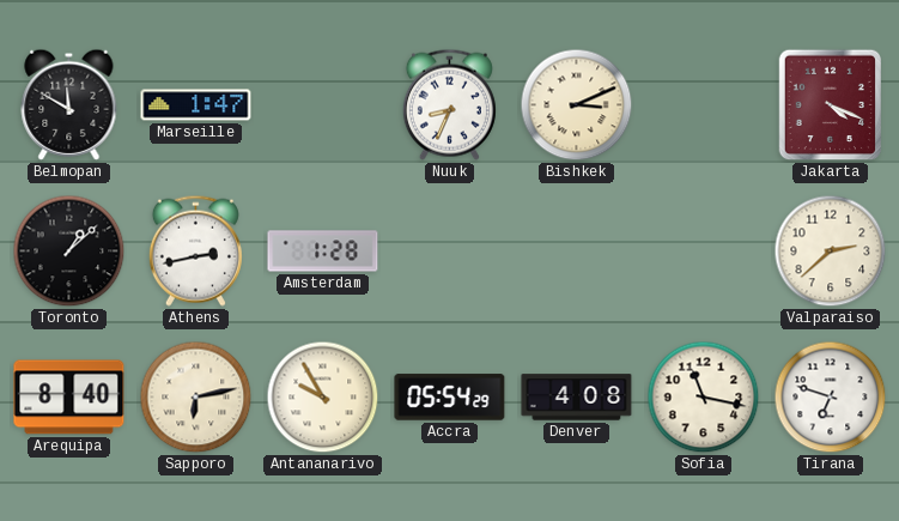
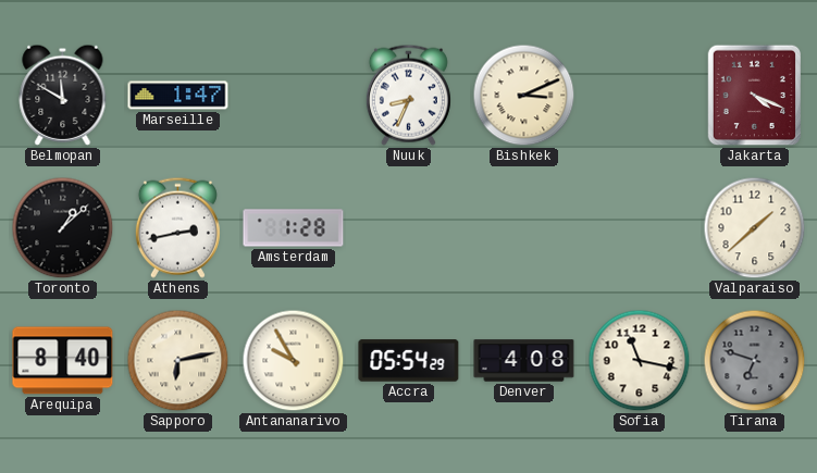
Valparaiso: 2:38 -> 1:38
Tirana dial: white -> grey
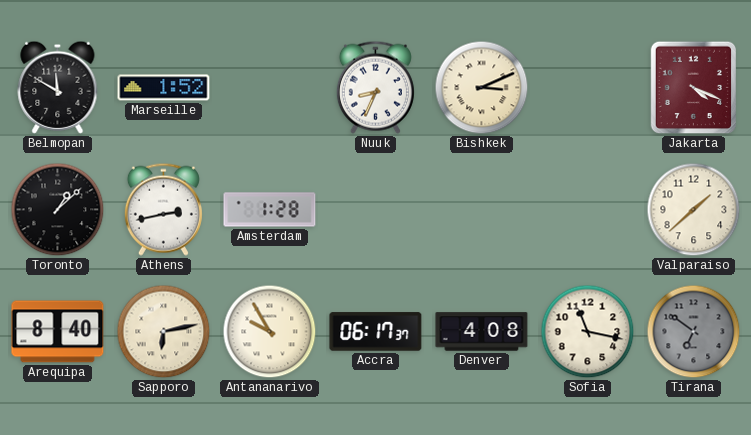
Marseille: 1:47 -> 1:52
Accra: 05:54 -> 06:17
Tirana: 6:48 -> 6:51
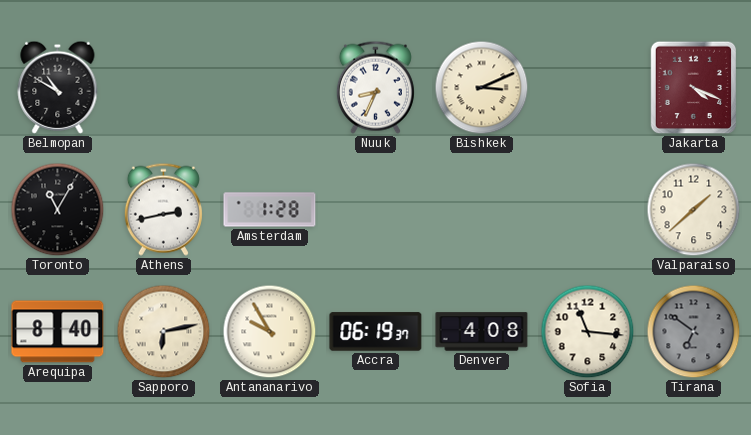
Belmopan: 11:50 -> 10:50
Marseille: 1:52 -> none
Toronto: 1:08 -> 11:05
Accra: 06:17 -> 06:19
Sofia: 11:17 -> 11:16
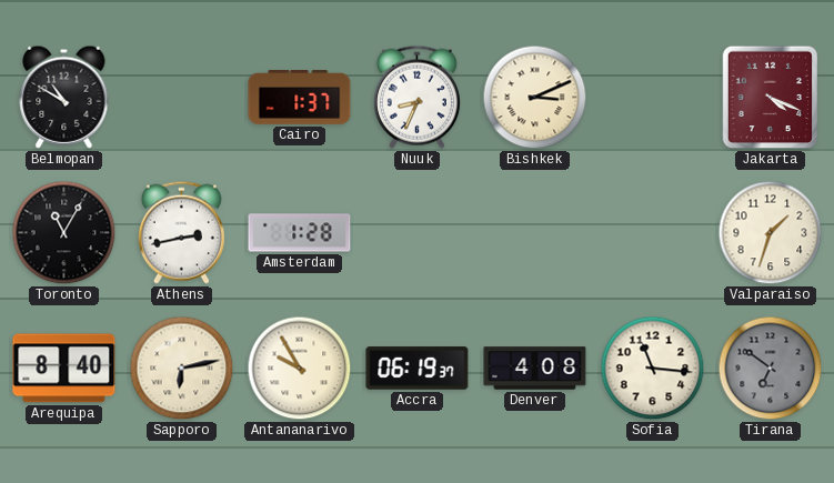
Cairo: none -> 1:37
Valparaiso: 1:38 -> 1:33
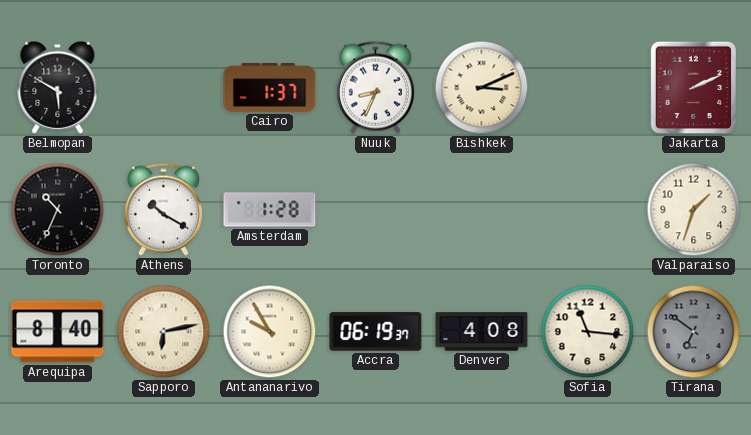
Belmopan: 10:50 -> 5:50
Jakarta: 4:19 -> 2:11
Toronto: 11:05 -> 10:34
Athens: 2:43 -> 10:20
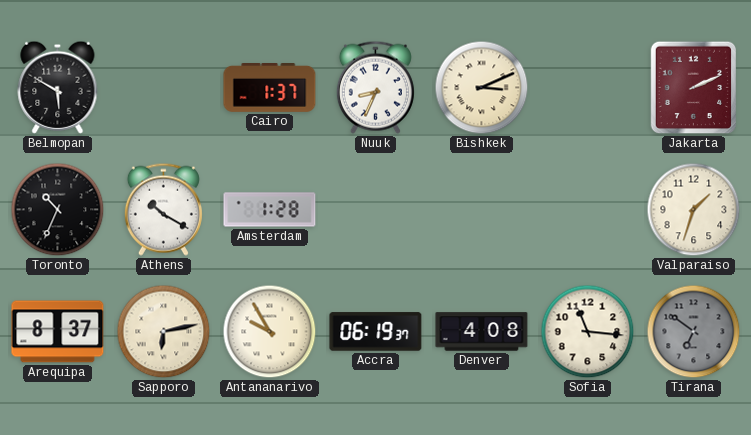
Arequipa: 8:40 -> 8:37
